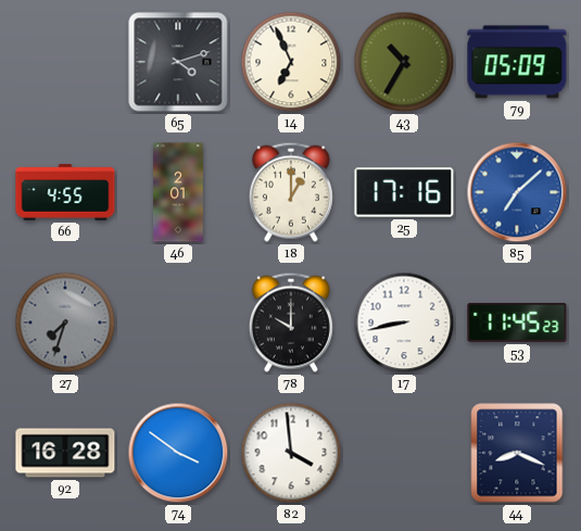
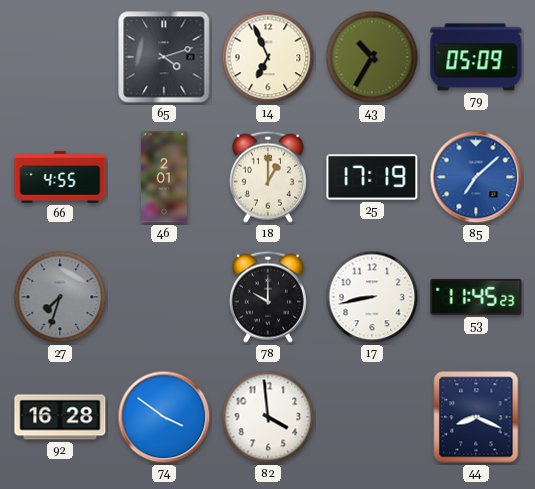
25: 17:16 -> 17:19
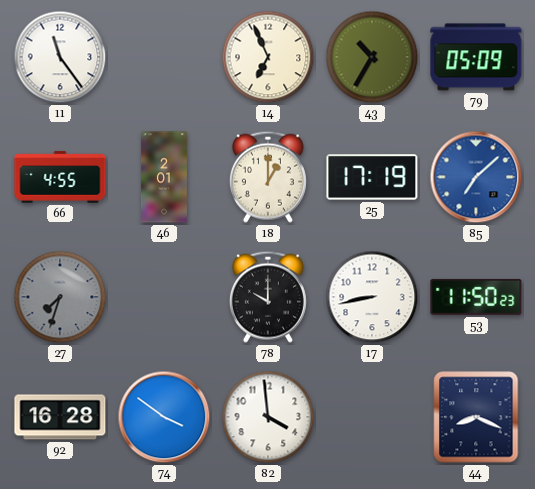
11: none -> 11:24
65: 4:12 -> none
53: 11:45 -> 11:50
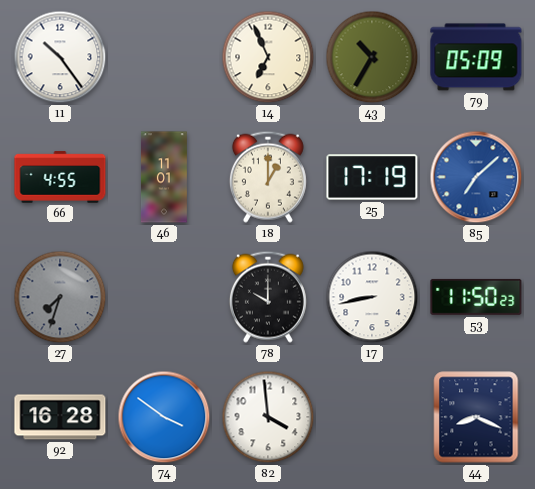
11: 11:24 -> 10:24
46: 2:01 -> 11:01
